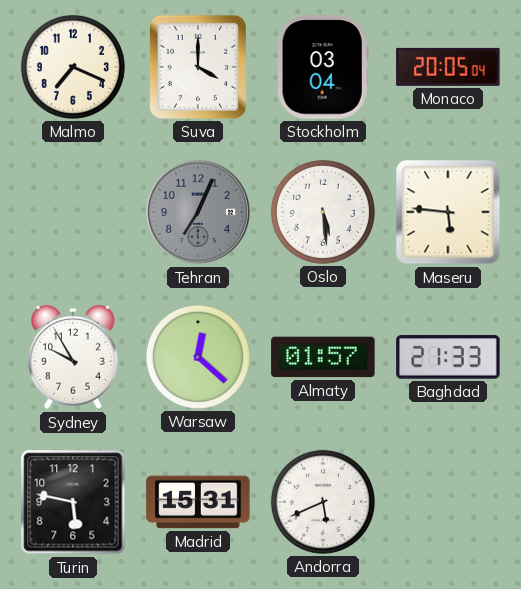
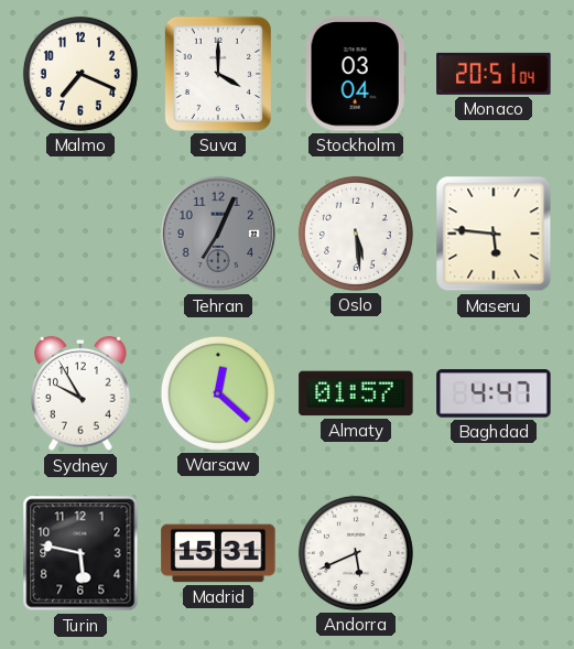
Monaco: 20:05 -> 20:51
Baghdad: 21:33 -> 4:47
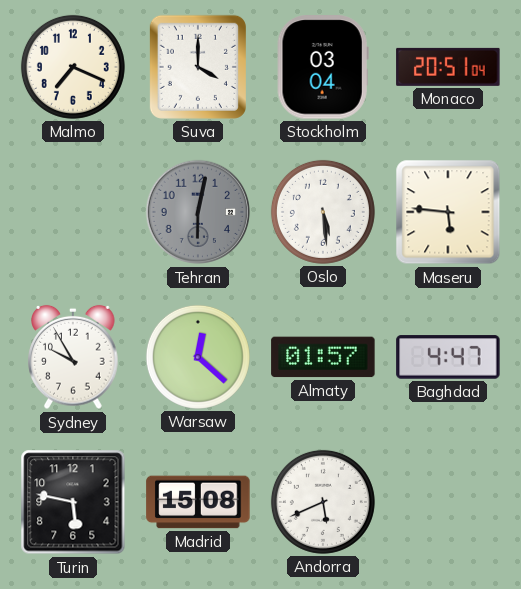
Tehran: 7:04 -> 6:02
Madrid: 15:31 -> 15:08
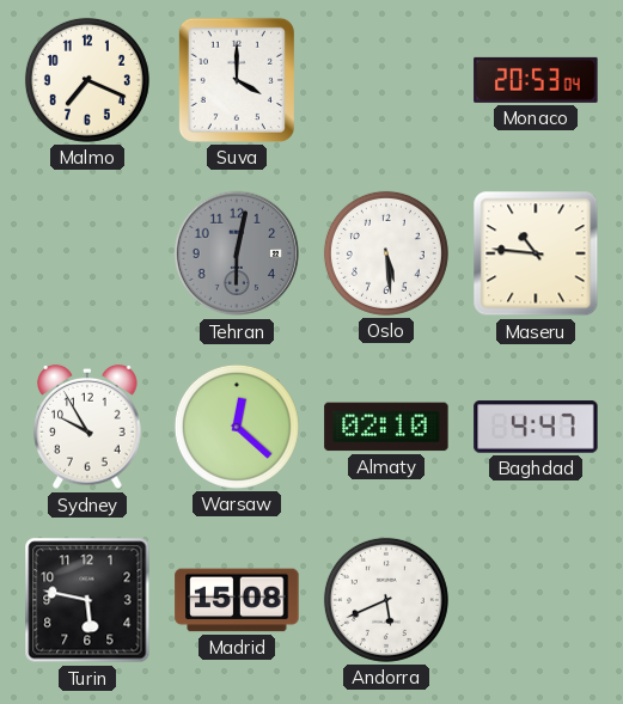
Stockholm: 03:04 -> none
Monaco: 20:51 -> 20:53
Maseru: 5:46 -> 10:46
Almaty: 01:57 -> 02:10
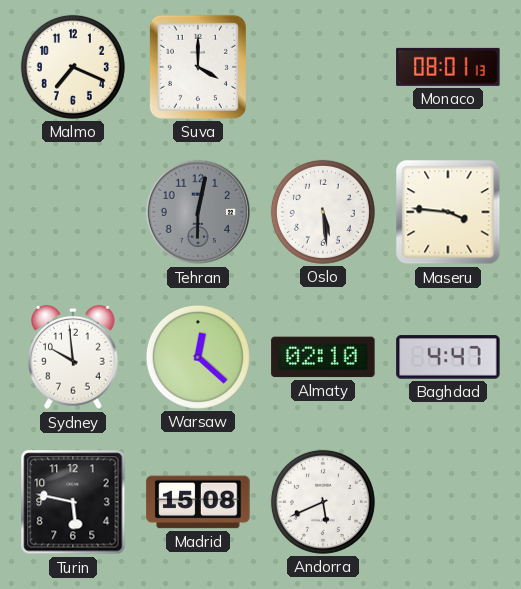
Monaco: 20:53 -> 08:01
Maseru: 10:46 -> 3:46
Sydney: 9:55 -> 9:59
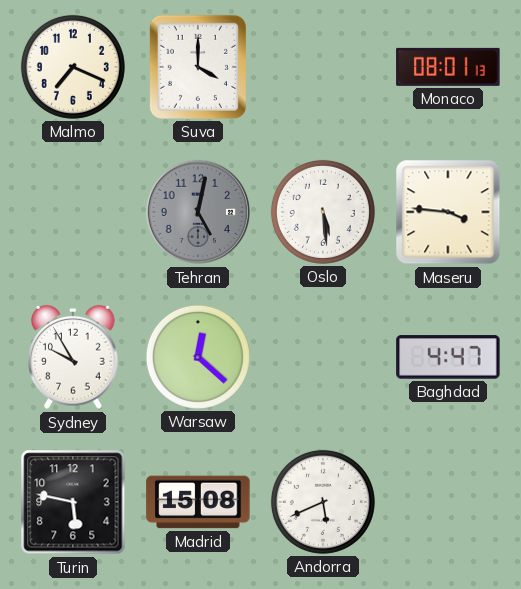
Tehran: 6:02 -> 5:02
Sydney: 9:59 -> 9:55
Almaty: 02:10 -> none
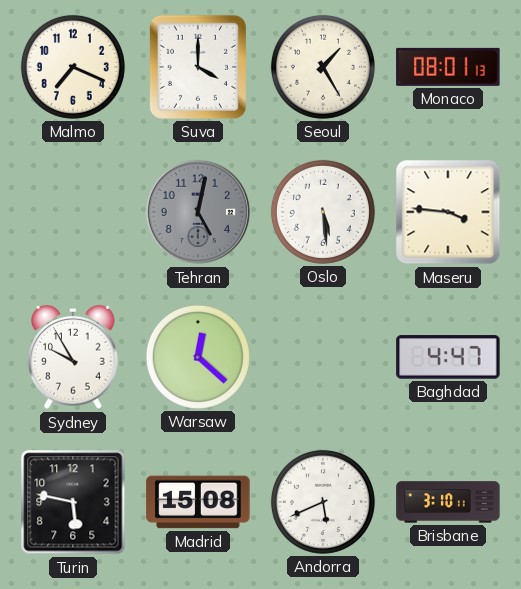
Seoul: none -> 1:25
Brisbane: none -> 3:10
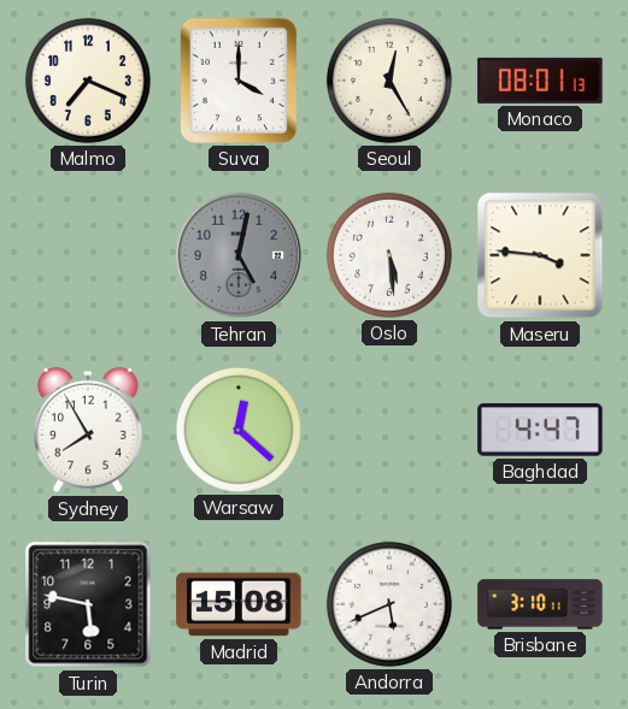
Seoul: 1:25 -> 12:25
Sydney: 9:55 -> 7:55
